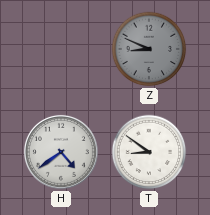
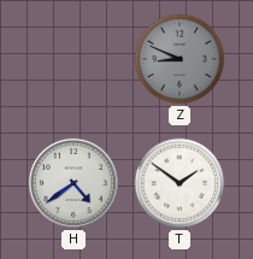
T: 8:51 -> 1:51
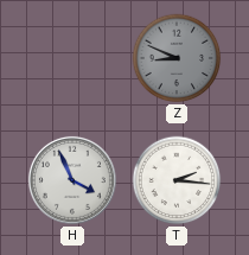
H: 4:39 -> 3:56
T: 1:51 -> 2:16
